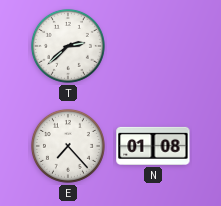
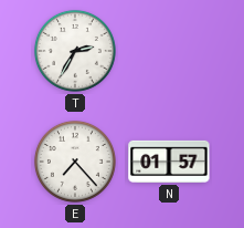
T: 2:38 -> 2:35
N: 01:08 -> 01:57
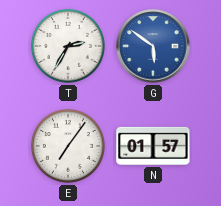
G: none -> 5:51
E: 7:23 -> 7:06
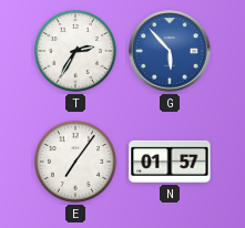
G: 5:51 -> 5:53
